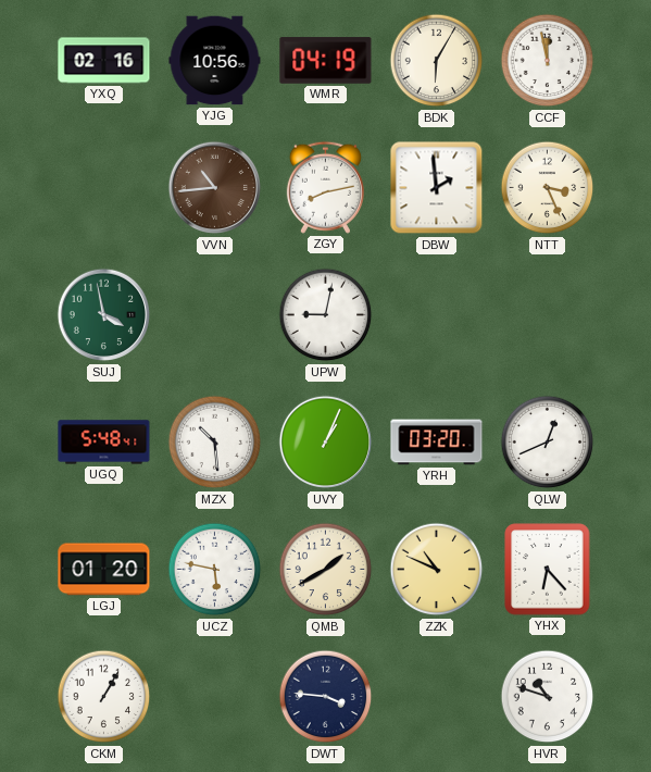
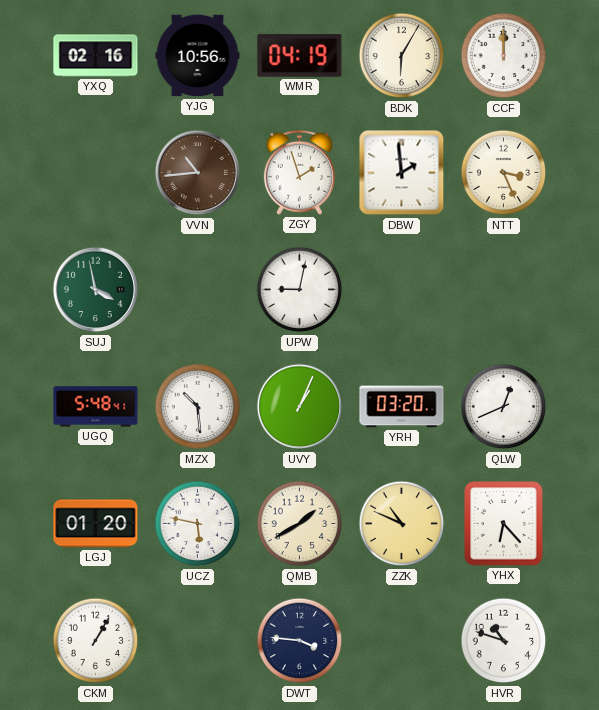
CCF: 11:58 -> 12:00
ZGY: 8:13 -> 1:57
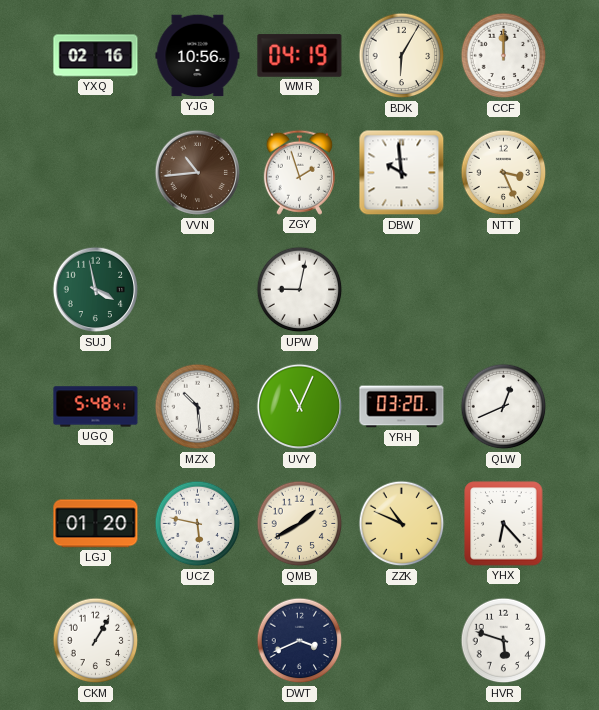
DBW: 1:59 -> 9:59
UVY: 1:04 -> 11:04
DWT: 3:46 -> 3:41
HVR: 10:48 -> 5:48
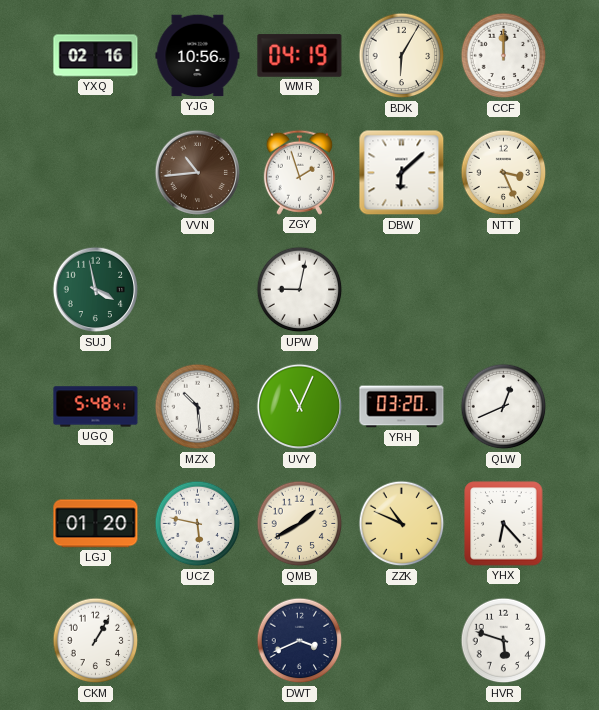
DBW: 9:59 -> 6:08
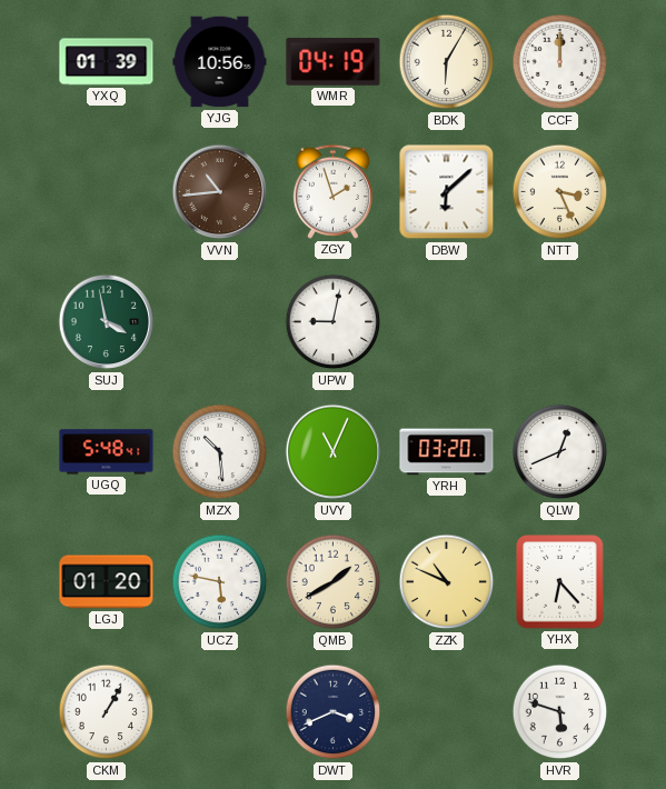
YXQ: 02:16 -> 01:39
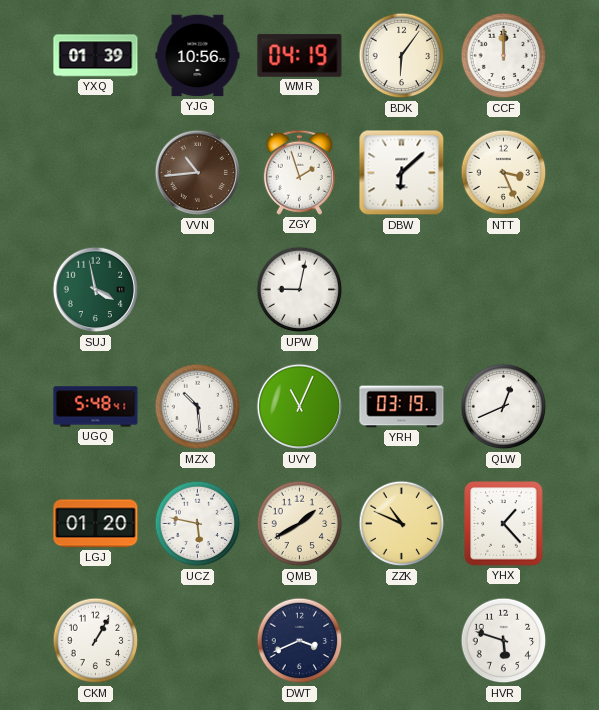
BDK: 6:05 -> 6:06
YRH: 03:20 -> 03:19
YHX: 6:23 -> 1:23
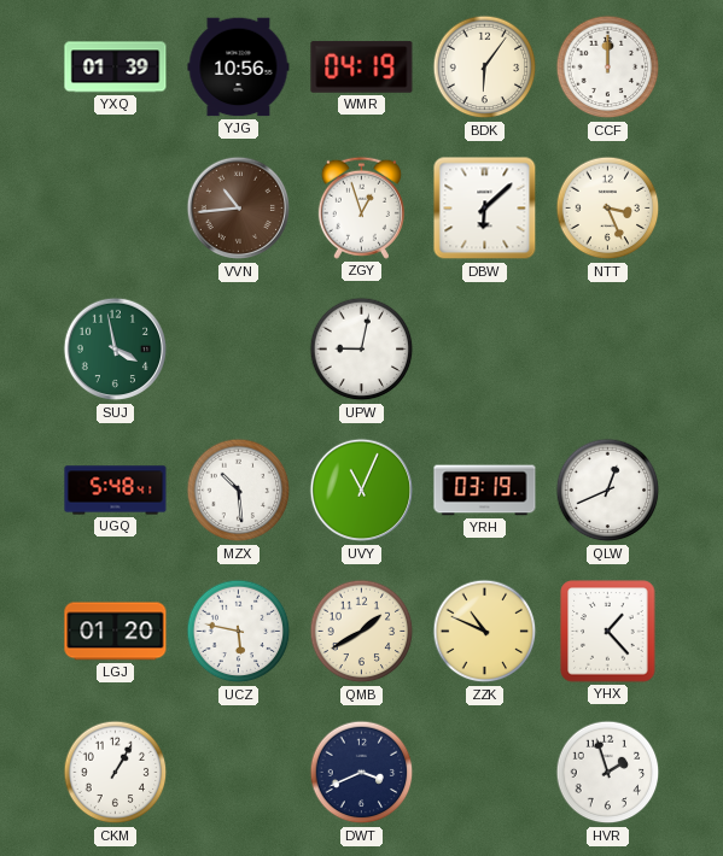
ZGY: 1:57 -> 12:57
HVR: 5:48 -> 1:57
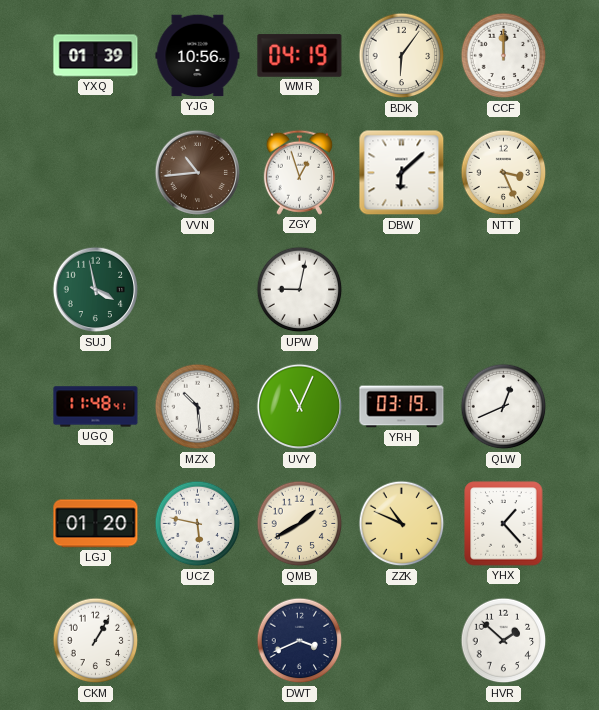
UGQ: 5:48 -> 11:48
HVR: 1:57 -> 1:52
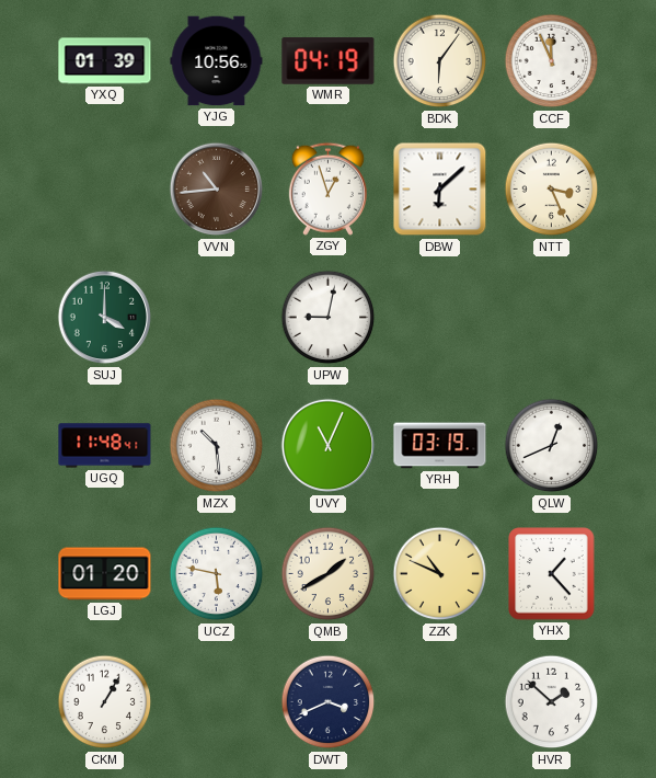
CCF: 12:00 -> 11:56
SUJ: 3:58 -> 4:00
